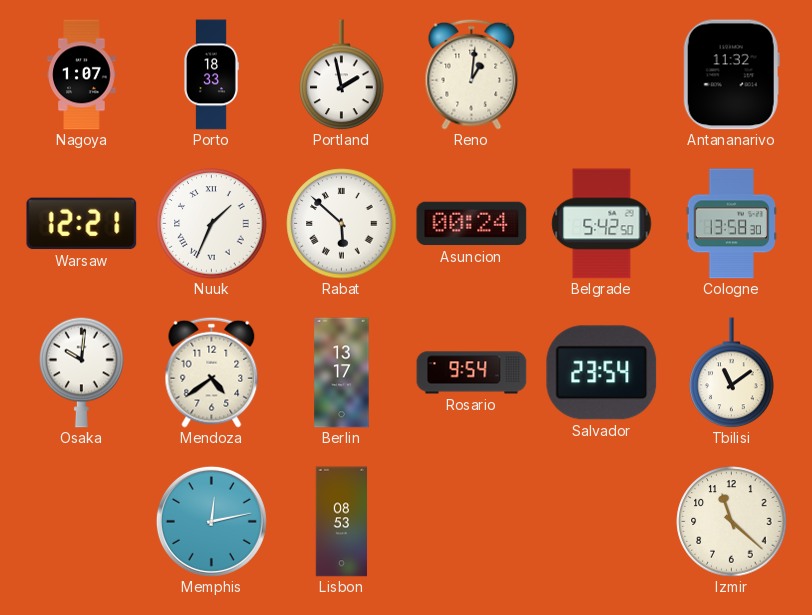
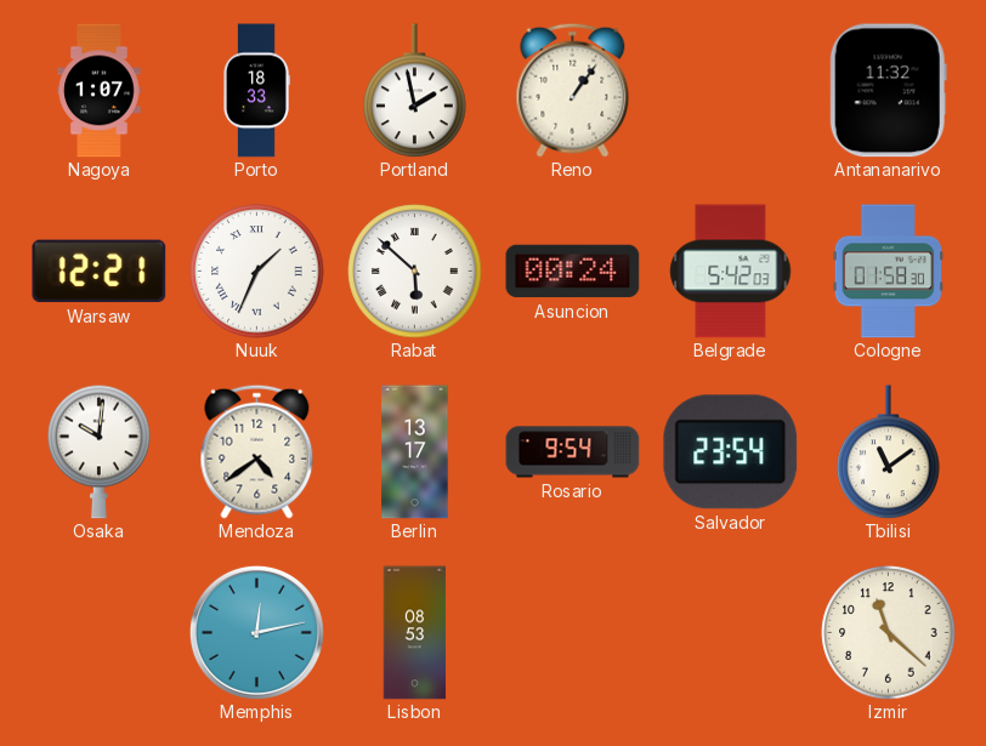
Reno: 1:01 -> 1:06
Belgrade: 5:42:50 -> 5:42:03
Cologne: 13:58 -> 01:58
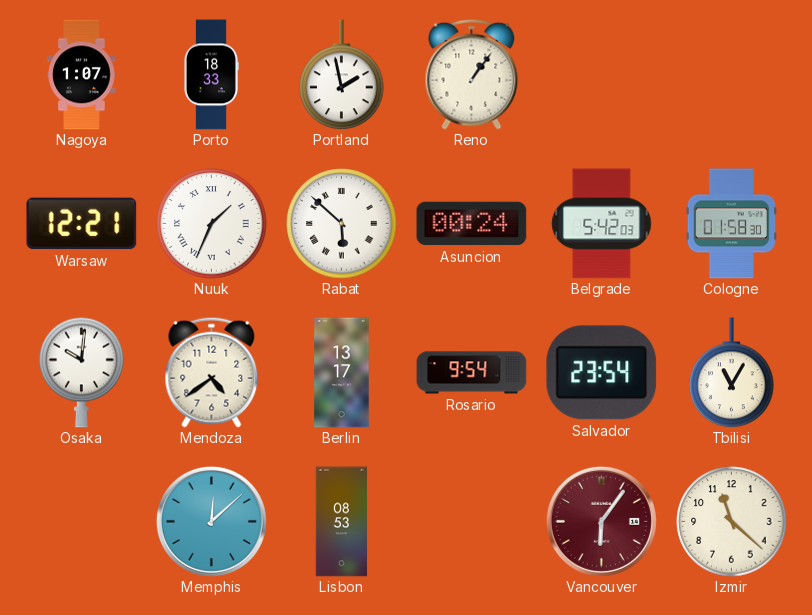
Antananarivo: 11:32 -> none
Tbilisi: 11:09 -> 11:05
Memphis: 12:13 -> 12:08
Vancouver: none -> 6:06
